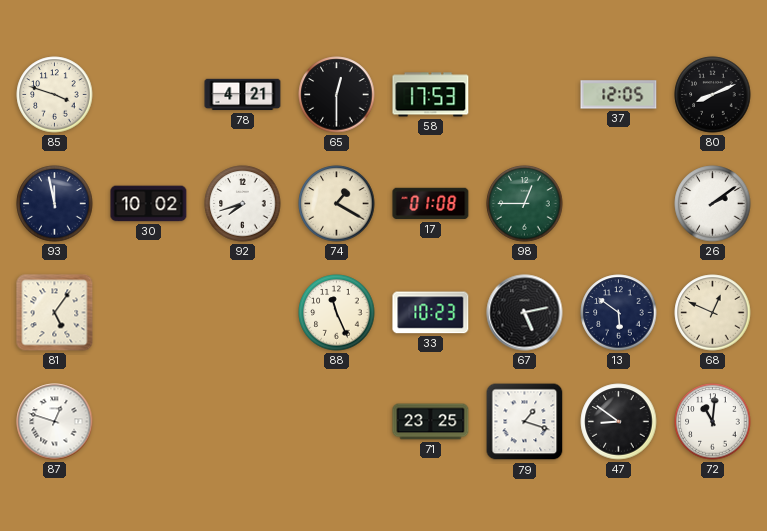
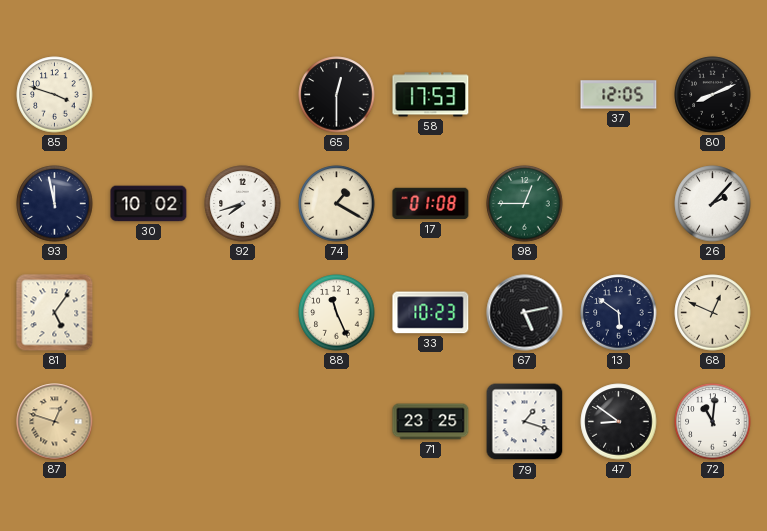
78: 4:21 -> none
26: 2:09 -> 2:07
87 dial: white -> champagne
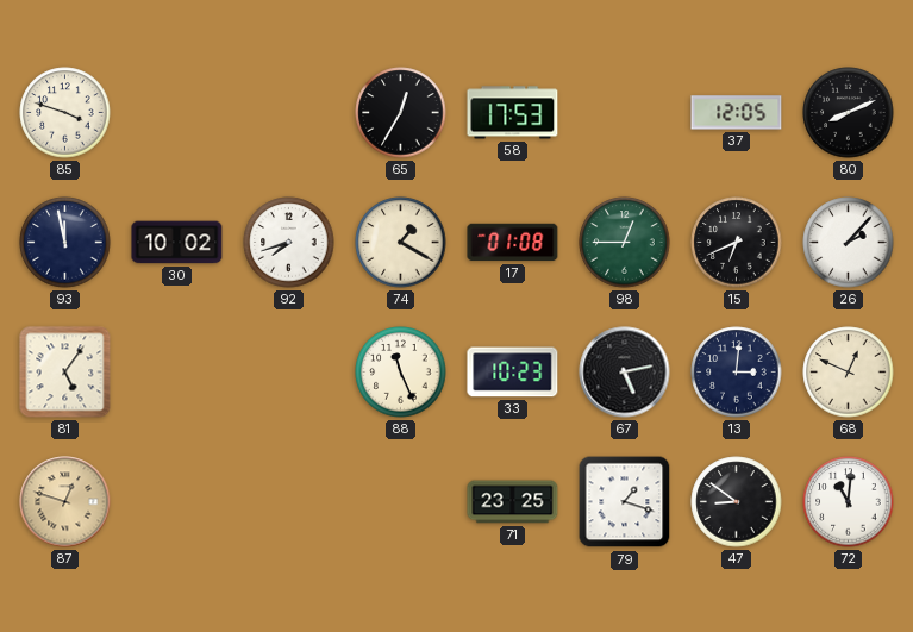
65: 12:30 -> 12:35
15: none -> 6:41
13: 5:51 -> 3:01
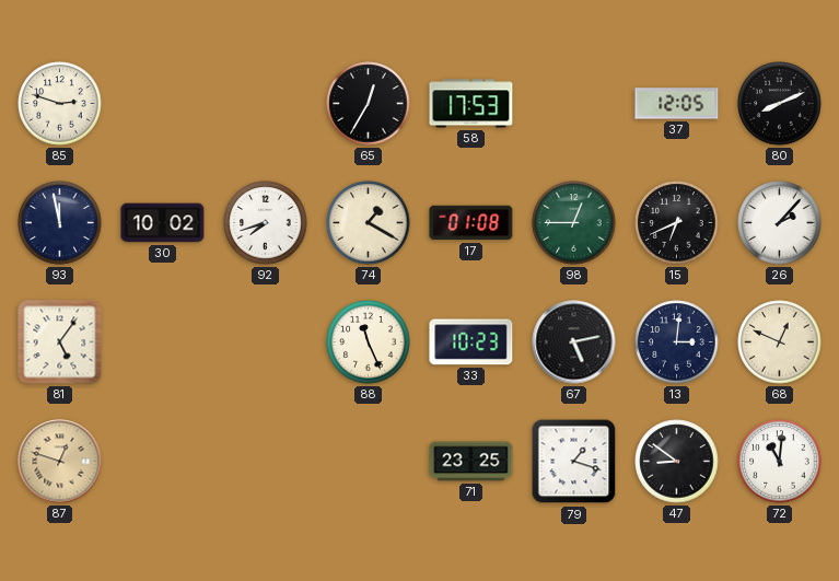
85: 3:48 -> 2:48
